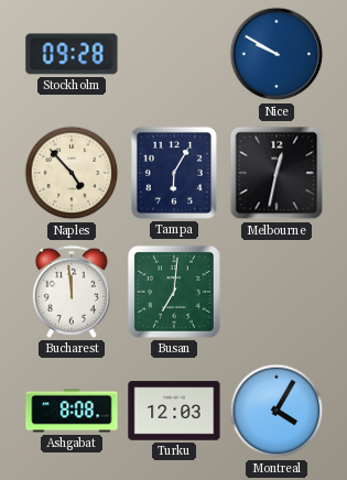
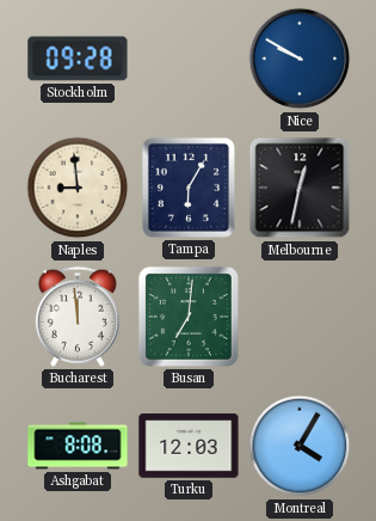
Naples: 4:53 -> 8:59
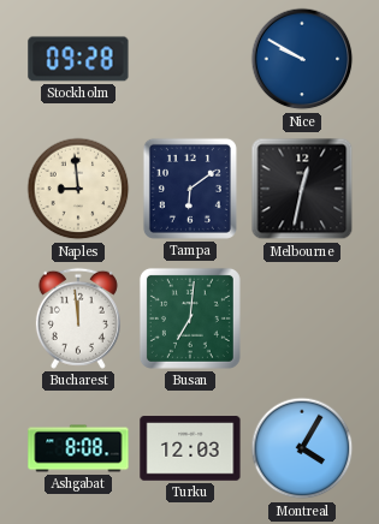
Tampa: 6:05 -> 6:09
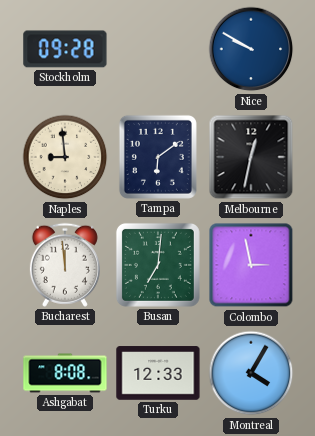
Colombo: none -> 2:58
Turku: 12:03 -> 12:33
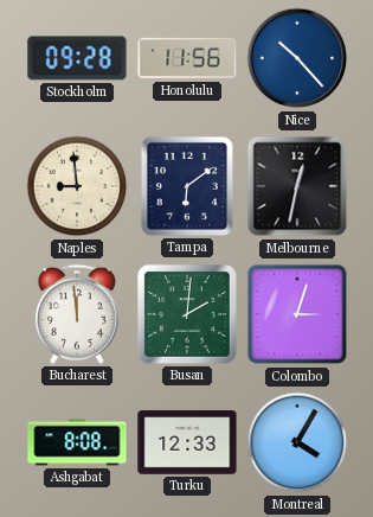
Honolulu: none -> 11:56
Nice: 9:50 -> 10:23
Busan: 7:01 -> 2:01
Colombo: 2:58 -> 3:03
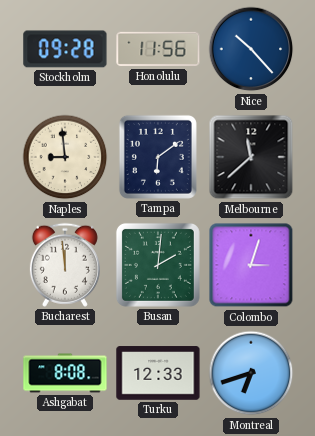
Melbourne: 12:32 -> 11:38
Montreal: 4:05 -> 6:42
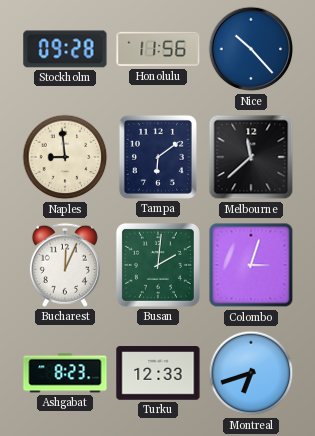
Bucharest: 11:59 -> 12:04
Ashgabat: 8:08 -> 8:23
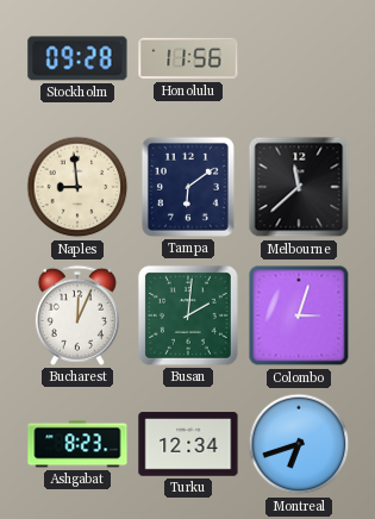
Nice: 10:23 -> none
Turku: 12:33 -> 12:34
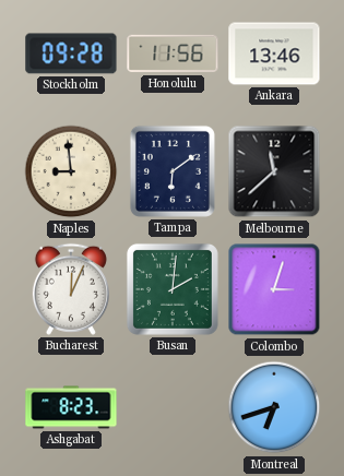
Ankara: none -> 13:46
Turku: 12:34 -> none
